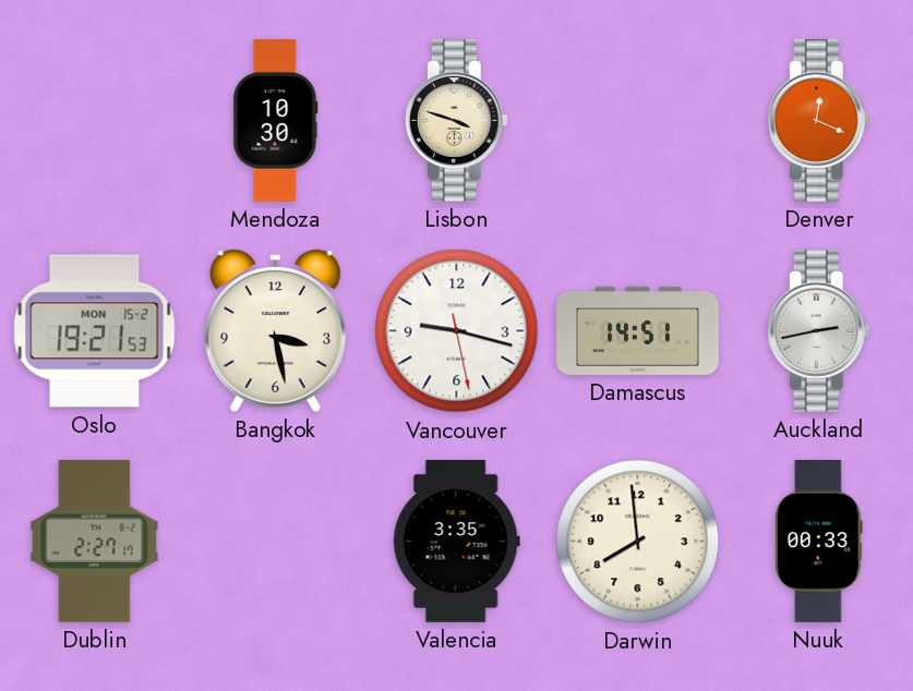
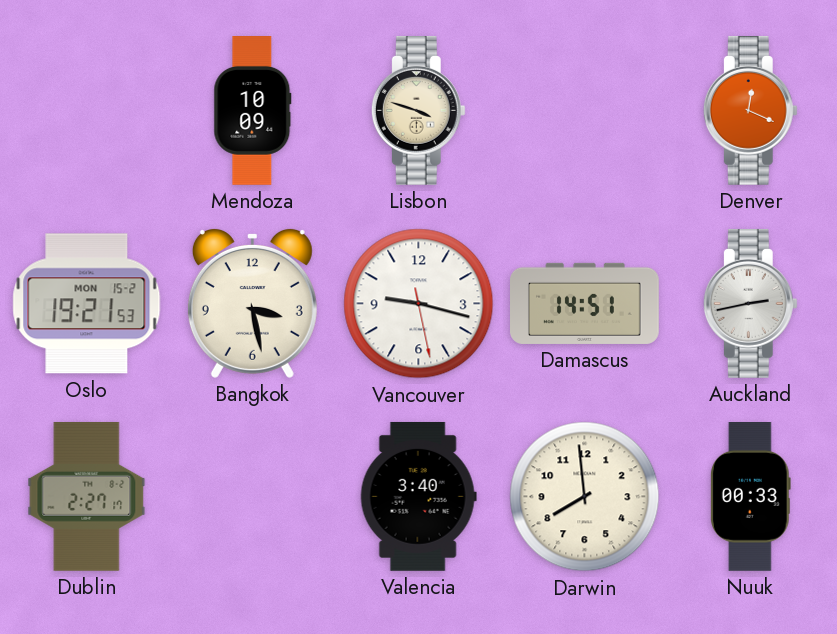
Mendoza: 10:30 -> 10:09
Valencia: 3:35 -> 3:40
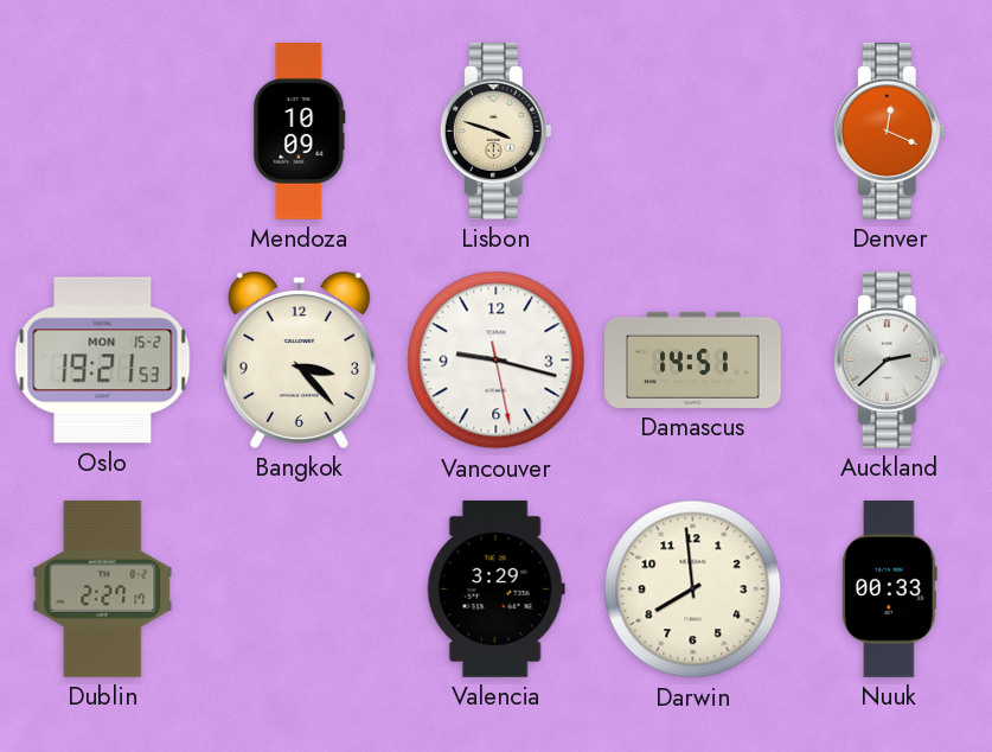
Bangkok: 3:28 -> 3:23
Auckland: 2:43 -> 2:38
Valencia: 3:40 -> 3:29
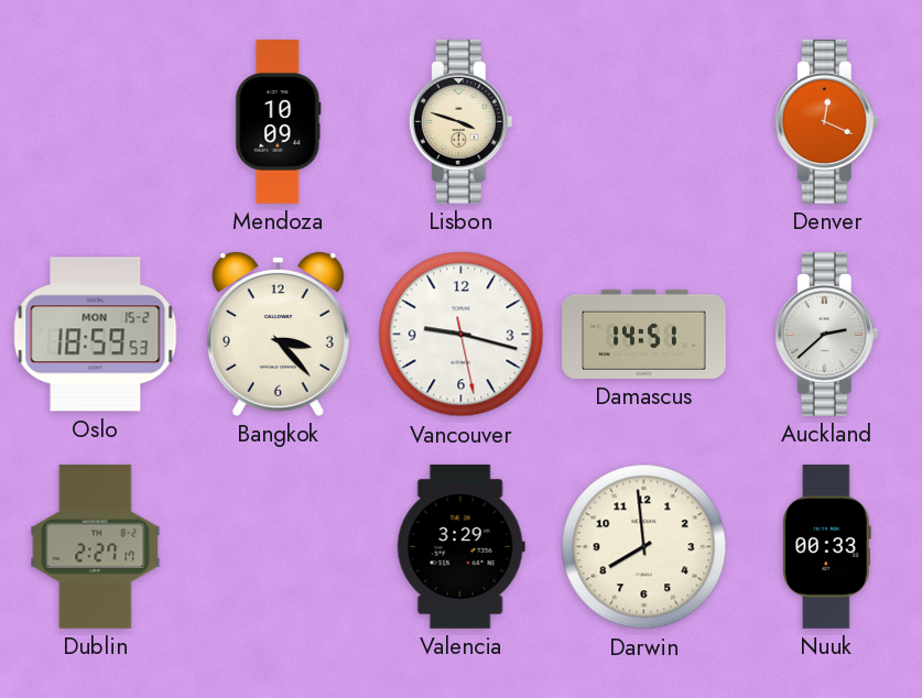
Oslo: 19:21 -> 18:59
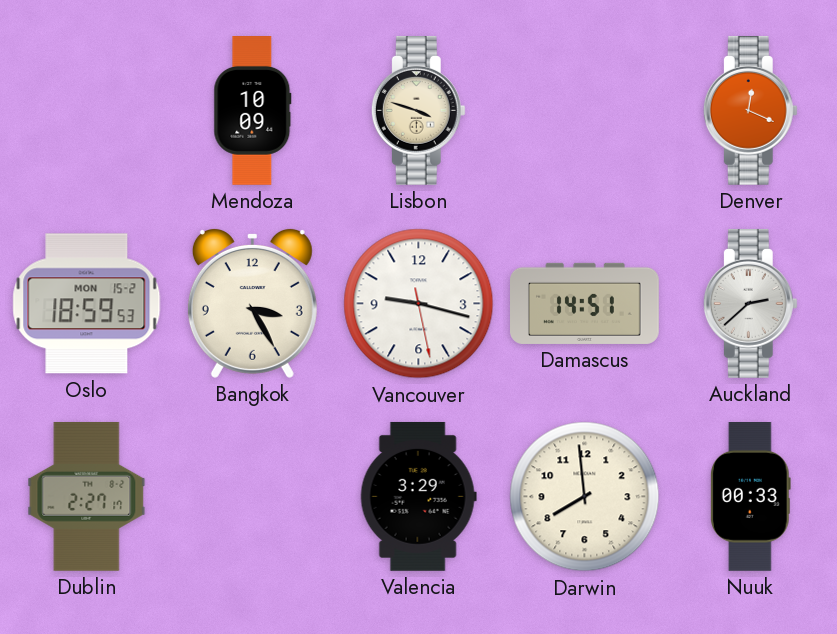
Bangkok: 3:23 -> 3:25
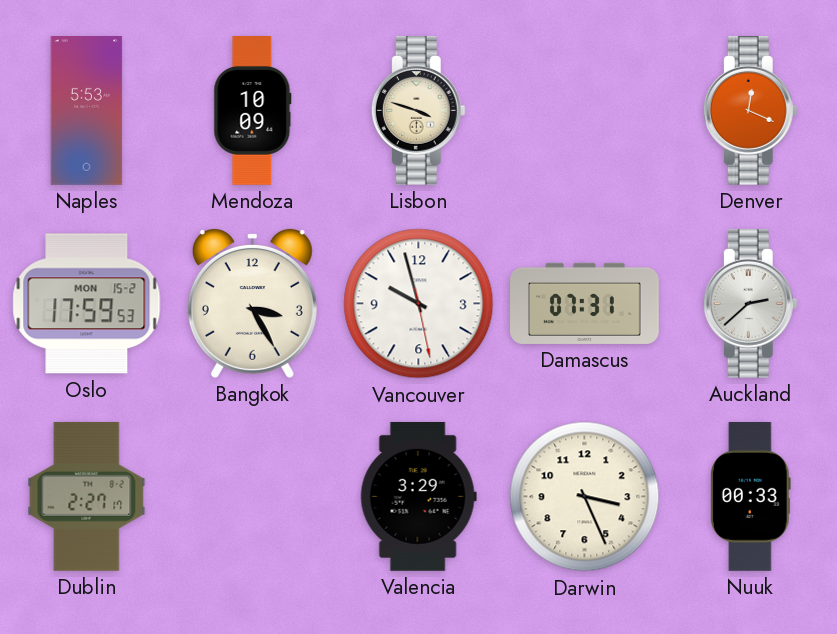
Naples: none -> 5:53
Oslo: 18:59 -> 17:59
Vancouver: 9:17 -> 9:57
Damascus: 14:51 -> 07:31
Darwin: 7:59 -> 3:26
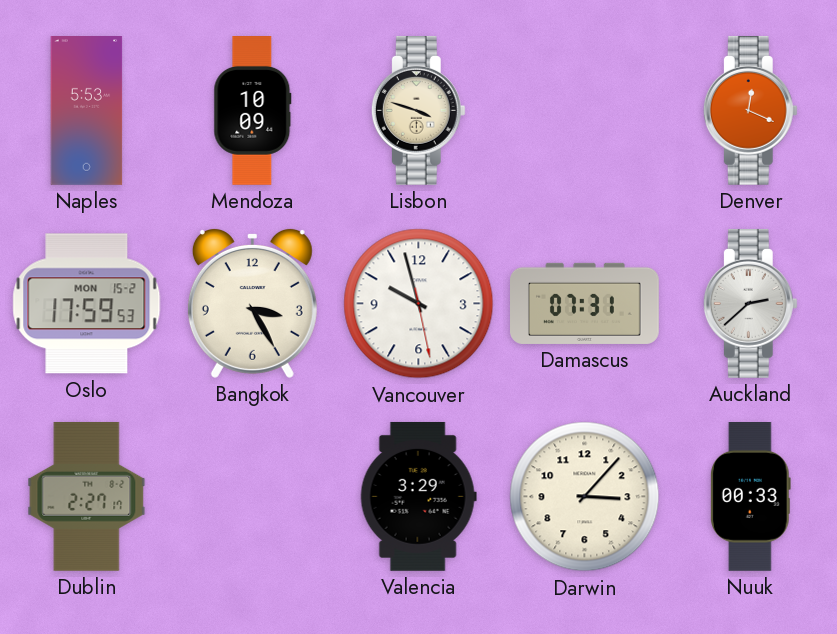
Darwin: 3:26 -> 3:07
